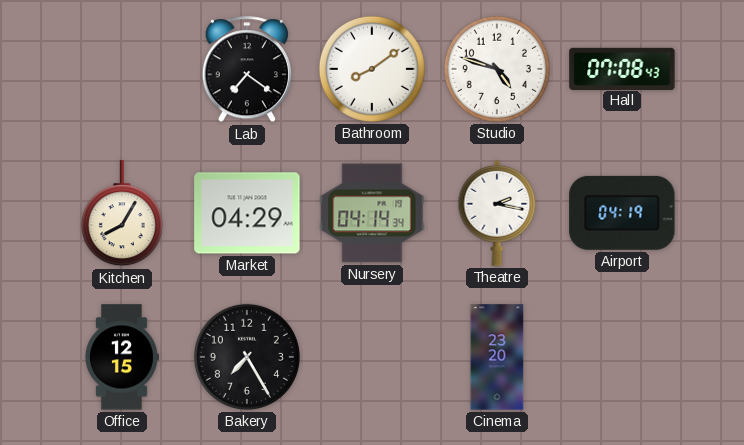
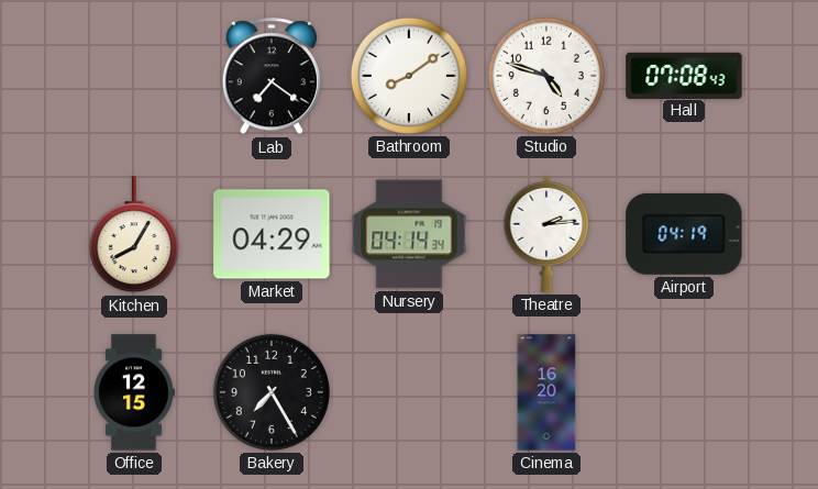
Theatre: 2:17 -> 2:14
Cinema: 23:20 -> 16:20
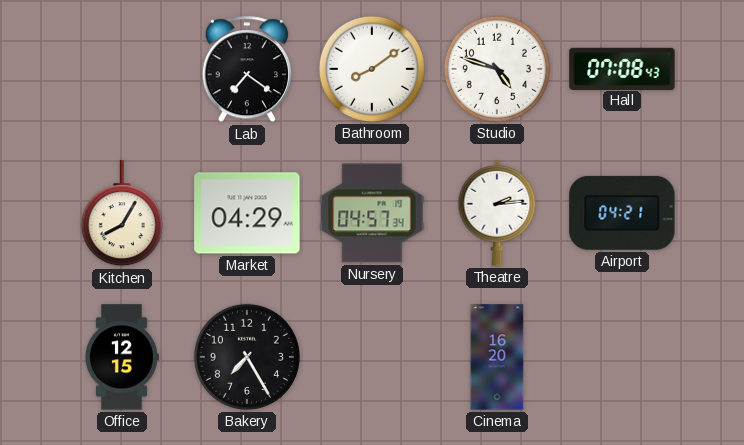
Nursery: 04:14 -> 04:57
Airport: 04:19 -> 04:21
